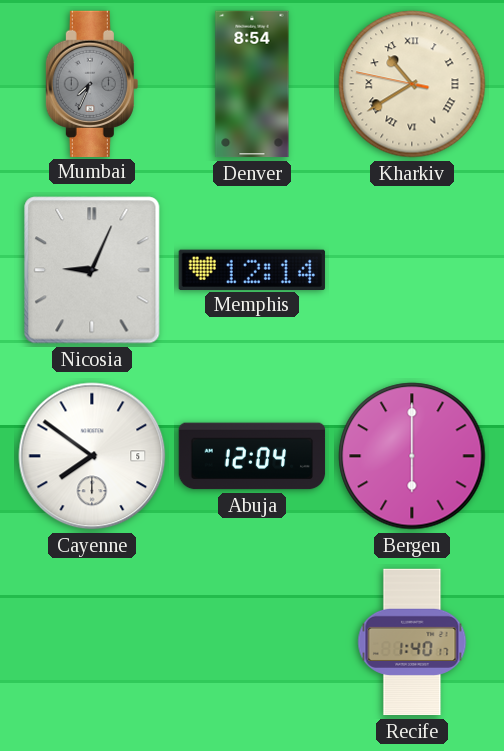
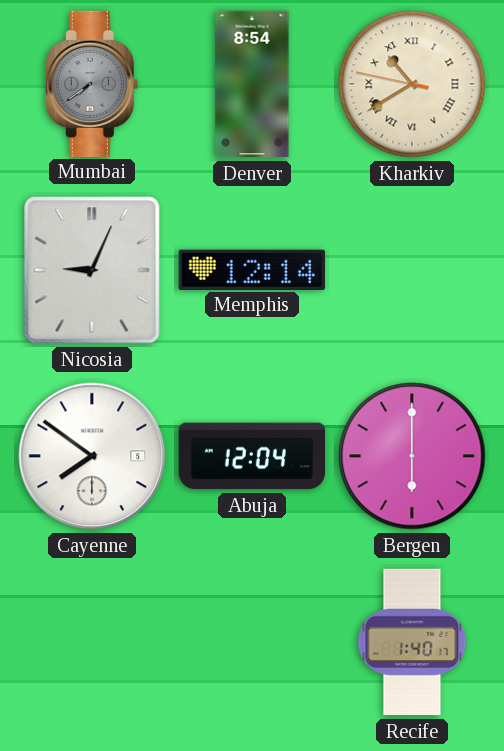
Mumbai: 7:34 -> 7:39
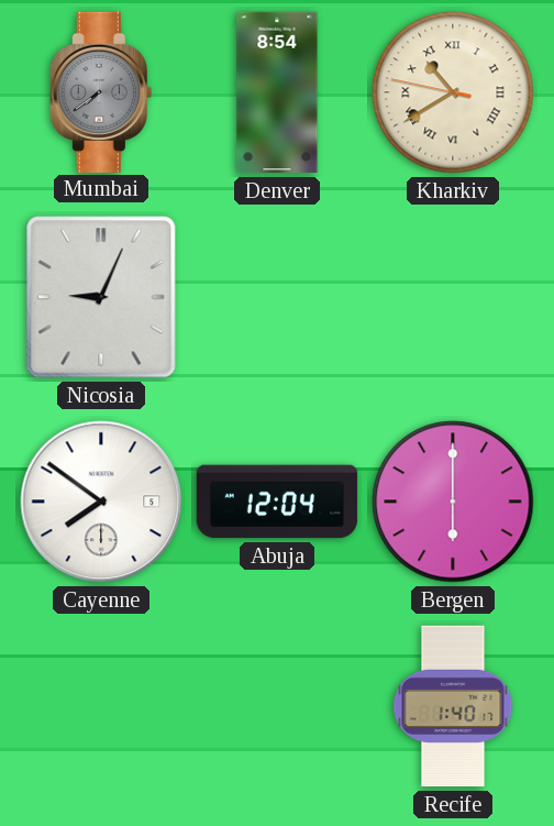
Memphis: 12:14 -> none
